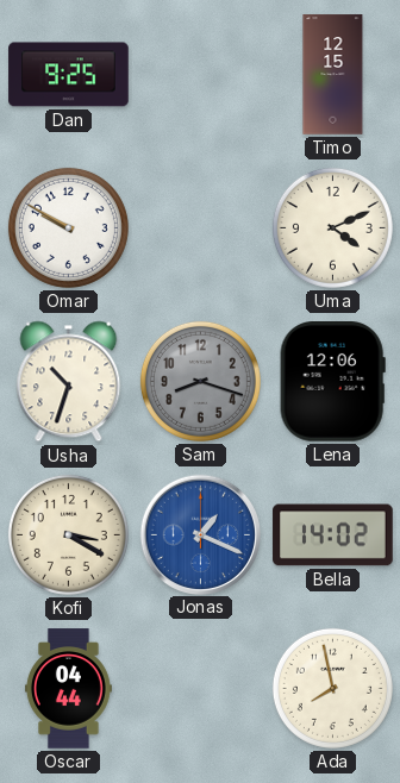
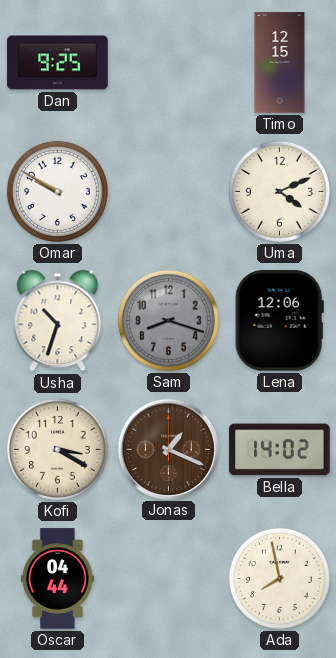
Jonas dial: blue -> brown
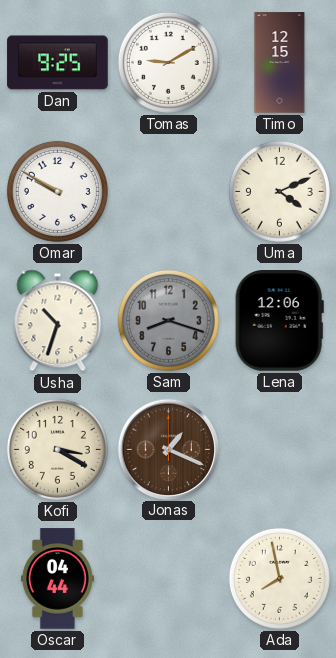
Tomas: none -> 9:10
Bella: 14:02 -> none
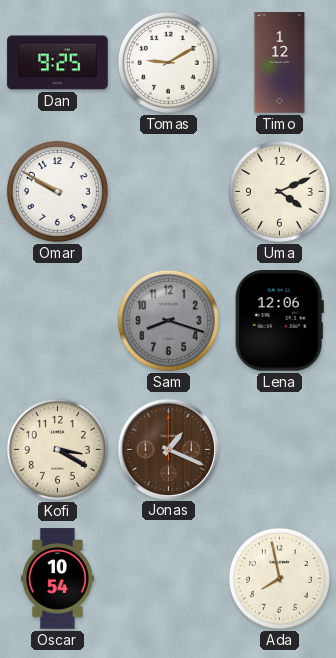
Timo: 12:15 -> 1:12
Usha: 10:33 -> none
Oscar: 04:44 -> 10:54
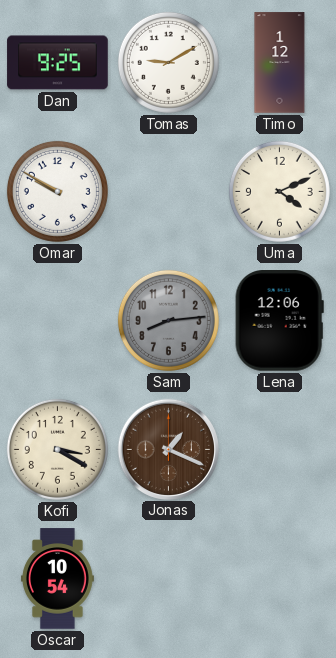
Sam: 8:18 -> 8:14
Ada: 7:58 -> none
